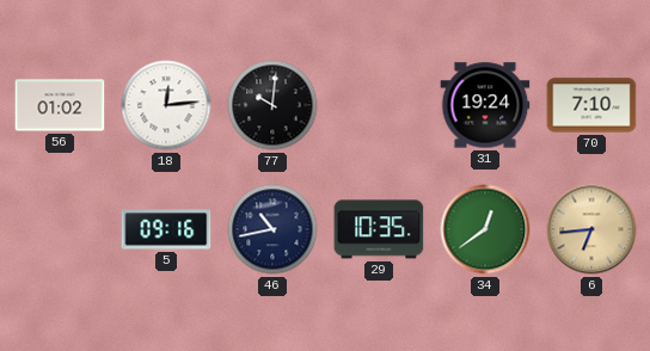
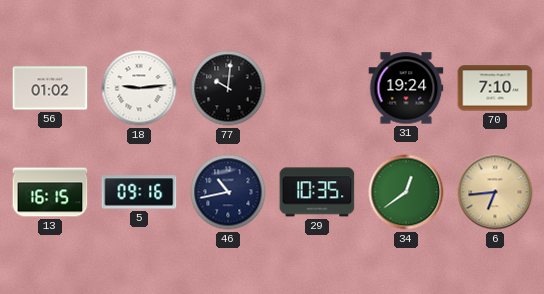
18: 12:14 -> 9:14
13: none -> 16:15
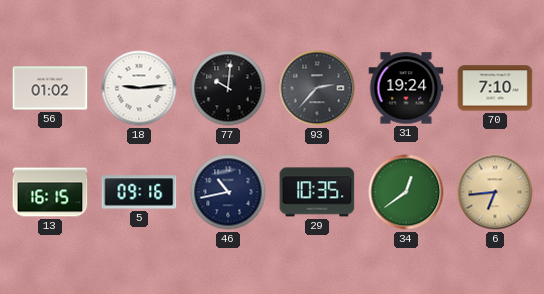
93: none -> 2:37
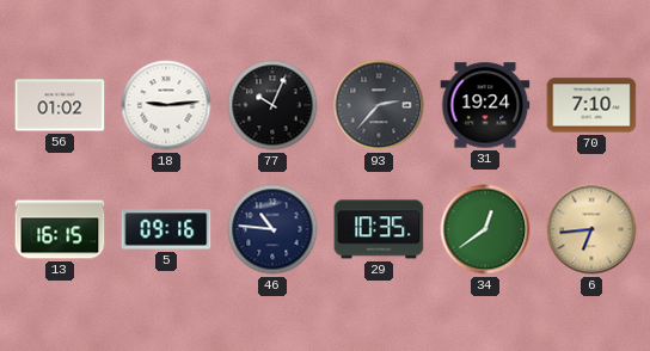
77: 10:01 -> 10:04
46: 10:43 -> 10:46
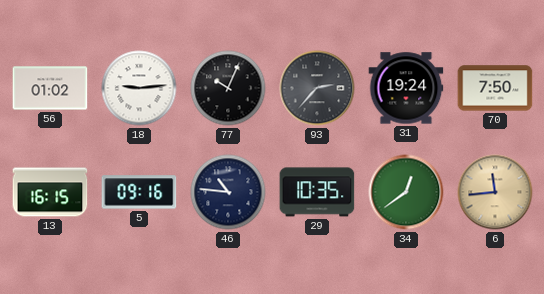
70: 7:10 -> 7:50
6: 6:44 -> 11:44
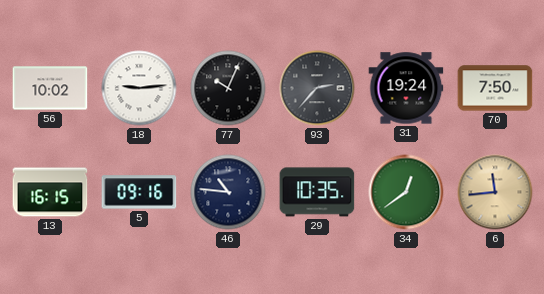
56: 01:02 -> 10:02
